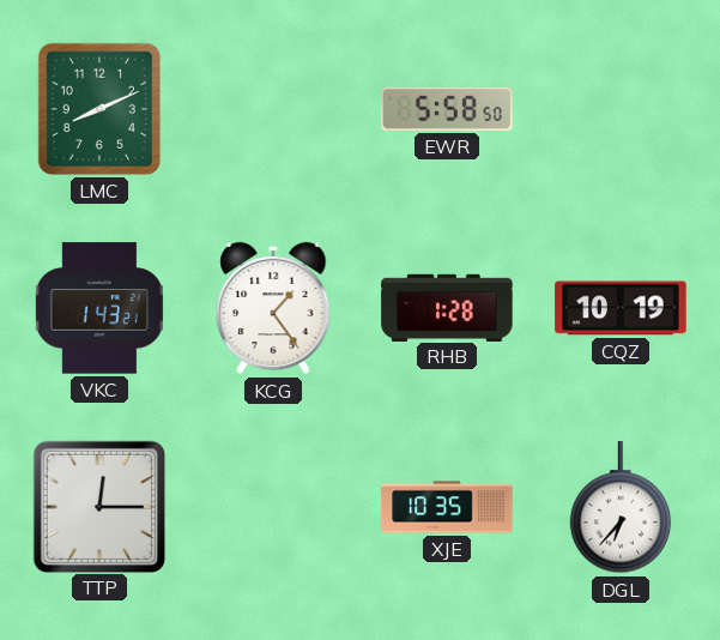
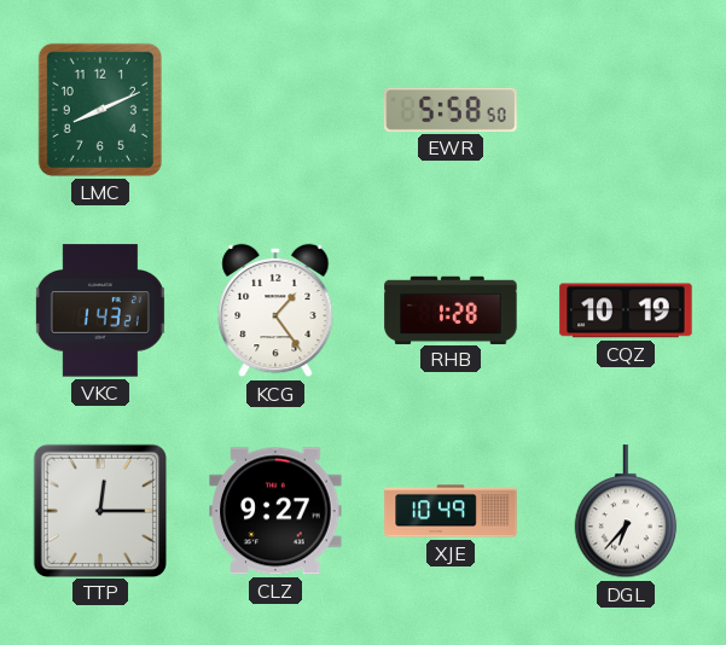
CLZ: none -> 9:27
XJE: 10:35 -> 10:49
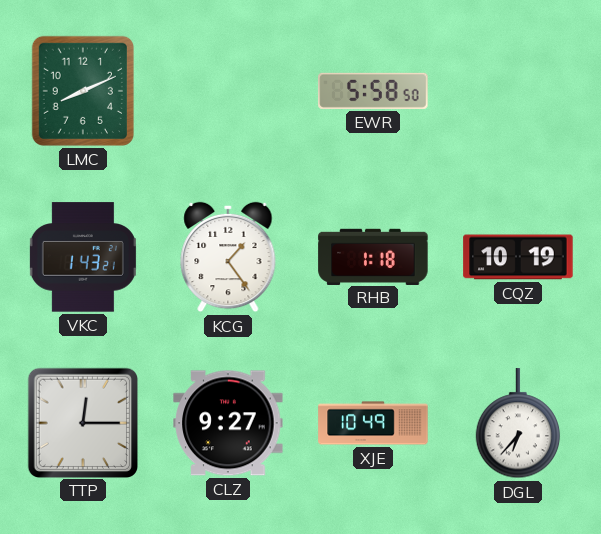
RHB: 1:28 -> 1:18
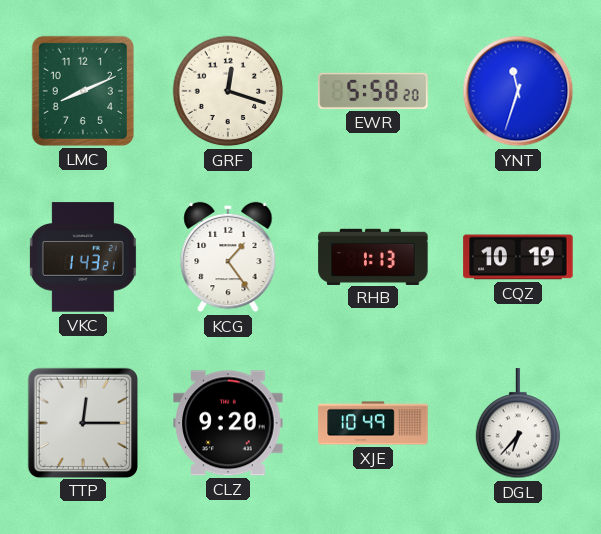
GRF: none -> 12:18
EWR: 5:58:50 -> 5:58:20
YNT: none -> 11:33
RHB: 1:18 -> 1:13
CLZ: 9:27 -> 9:20
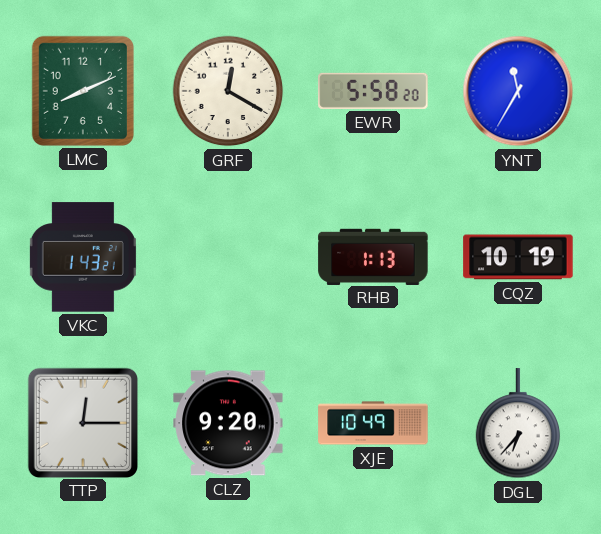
GRF: 12:18 -> 12:20
YNT: 11:33 -> 11:35
KCG: 1:24 -> none
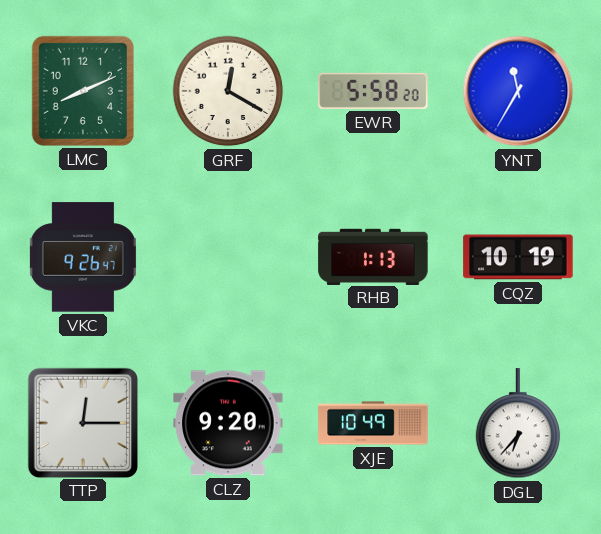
VKC: 1:43 -> 9:26
